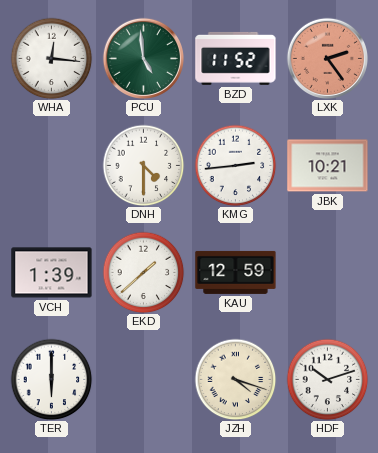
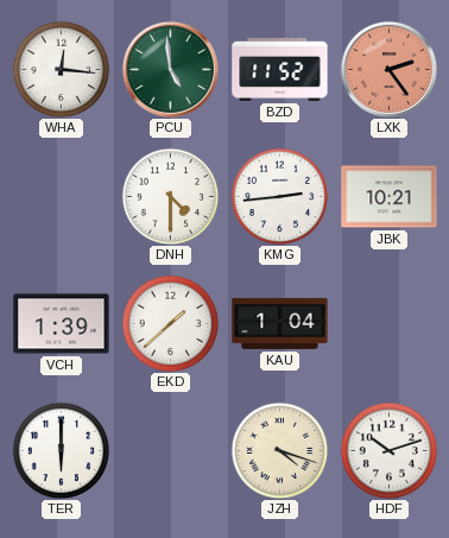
KAU: 12:59 -> 1:04
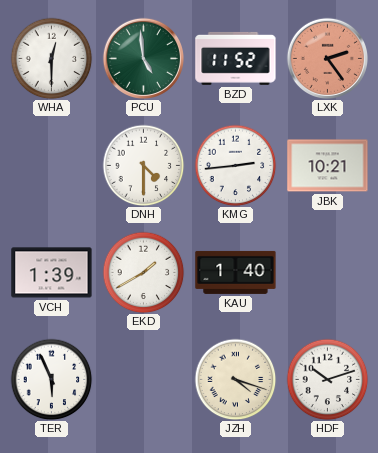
WHA: 12:16 -> 12:30
EKD: 1:38 -> 1:40
KAU: 1:04 -> 1:40
TER: 6:00 -> 5:56
